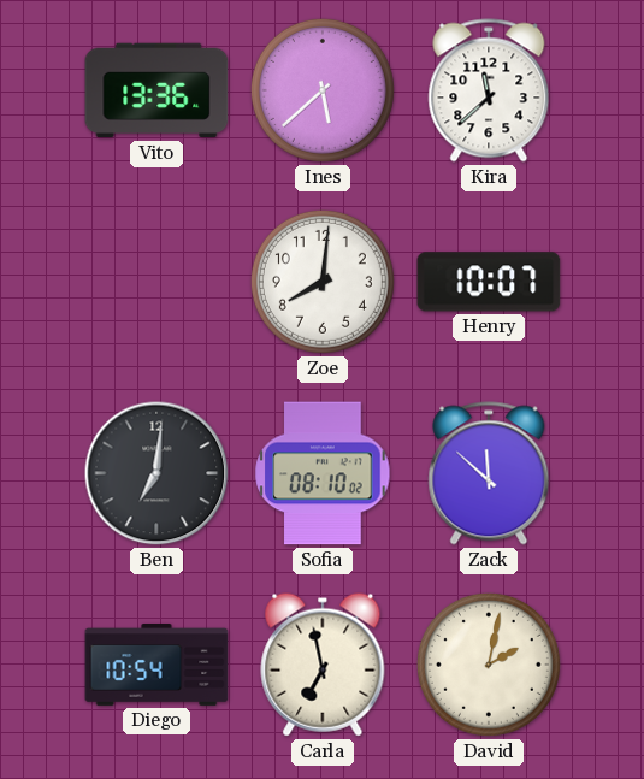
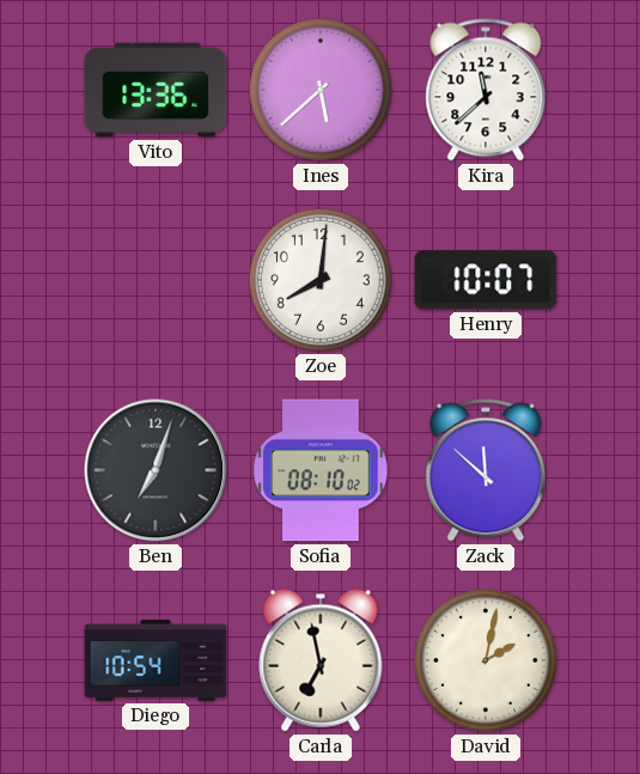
Ben: 7:01 -> 7:03
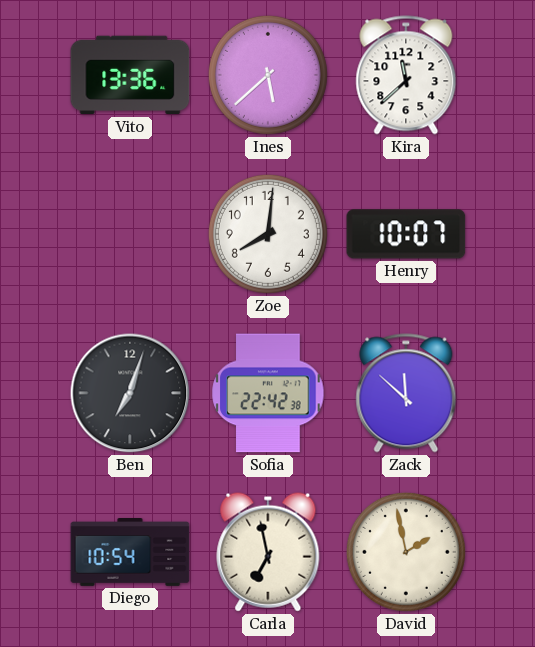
Sofia: 08:10 -> 22:42
David: 2:02 -> 1:58
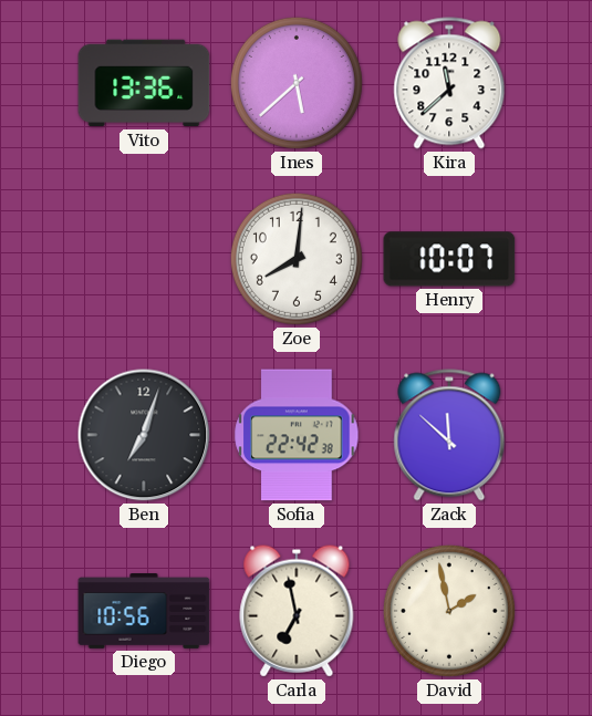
Diego: 10:54 -> 10:56
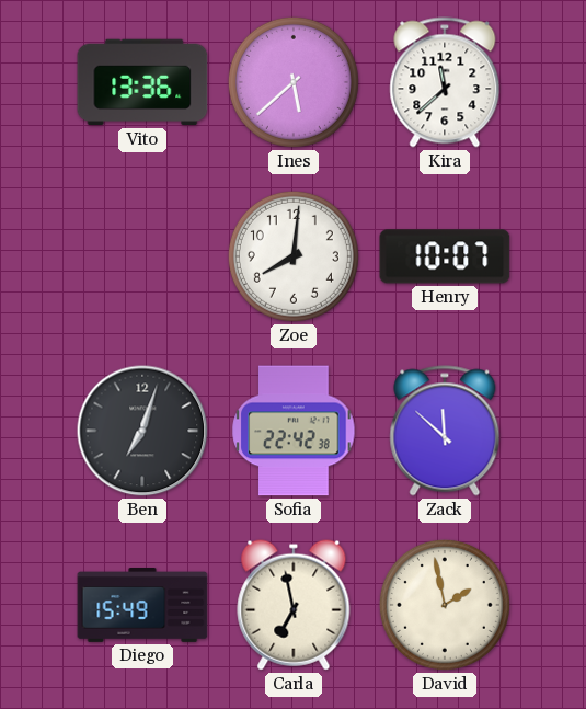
Diego: 10:56 -> 15:49
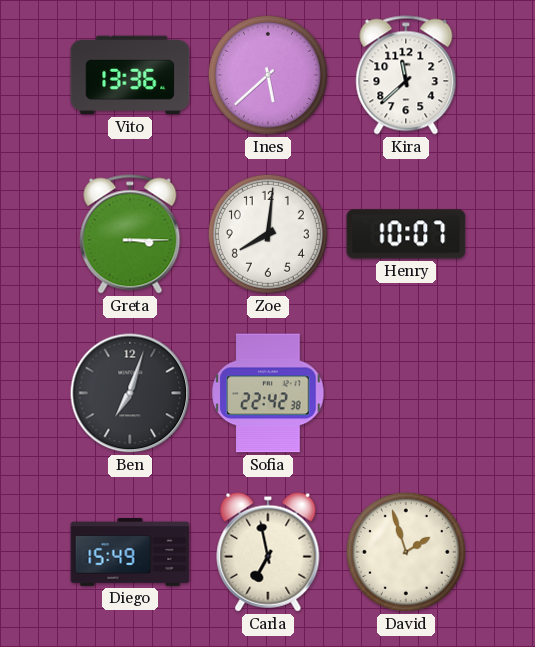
Greta: none -> 3:15
Zack: 11:52 -> none
David: 1:58 -> 1:57
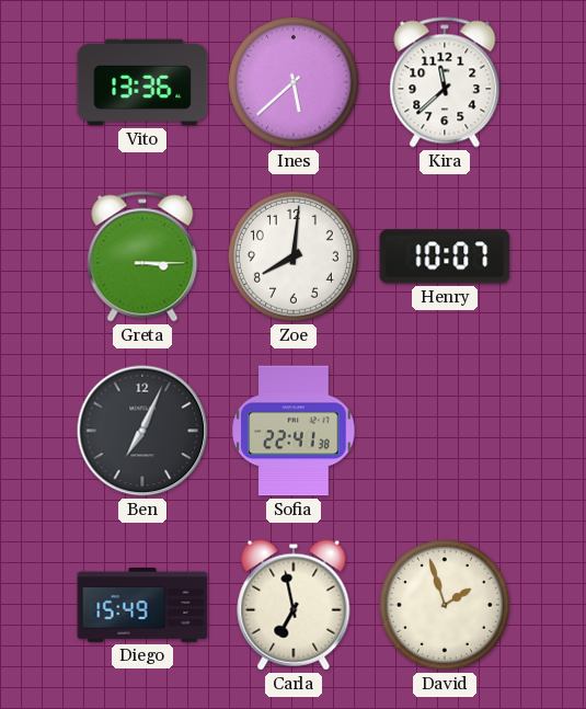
Ben: 7:03 -> 7:04
Sofia: 22:42 -> 22:41
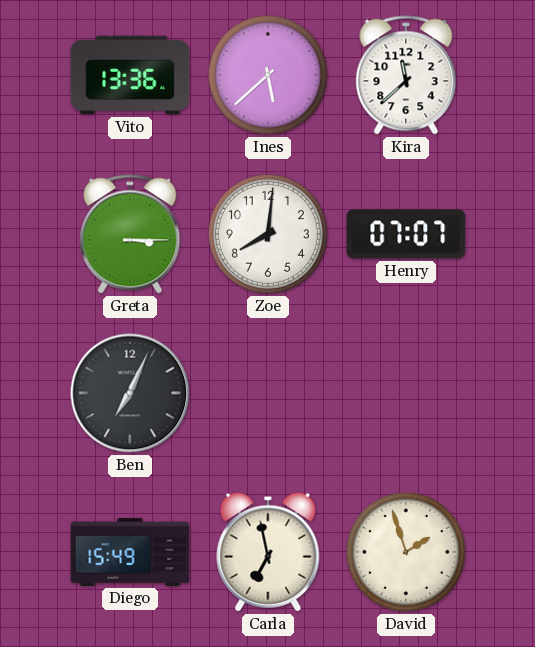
Henry: 10:07 -> 07:07
Sofia: 22:41 -> none
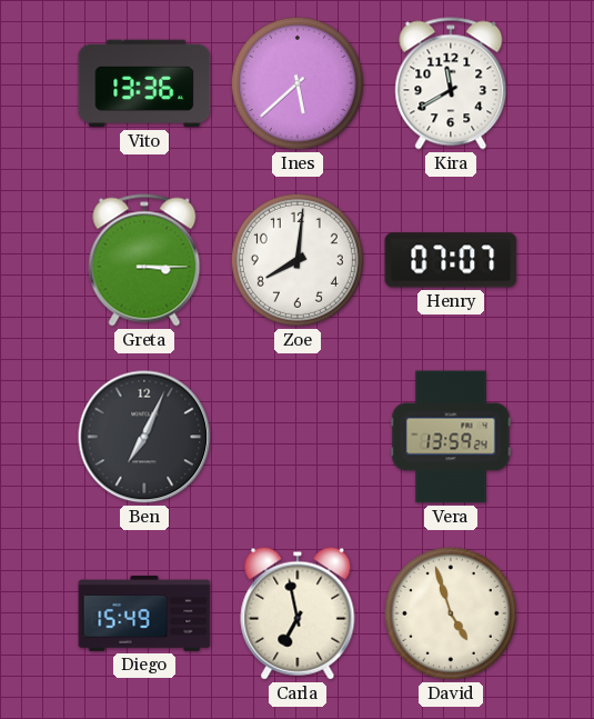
Kira: 11:38 -> 11:40
Vera: none -> 13:59
David: 1:57 -> 4:57
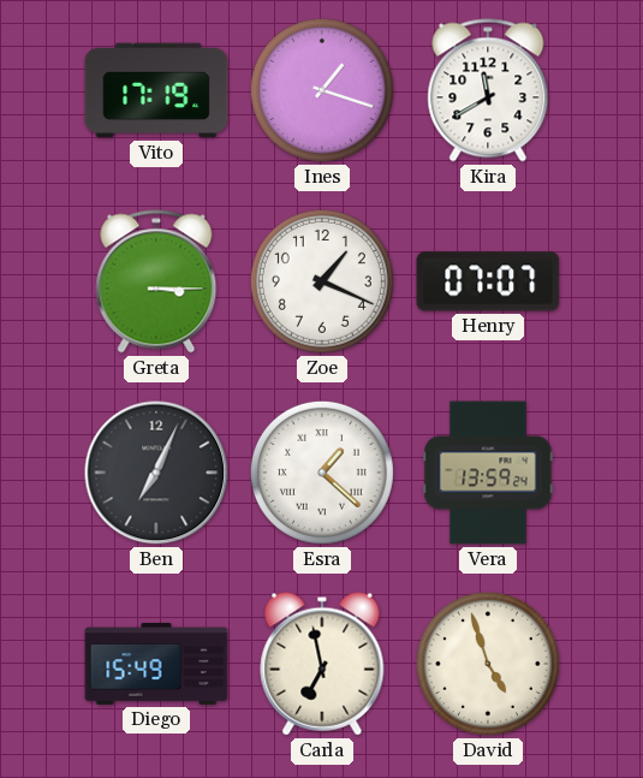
Vito: 13:36 -> 17:19
Ines: 5:38 -> 1:18
Zoe: 8:01 -> 1:19
Esra: none -> 1:22
